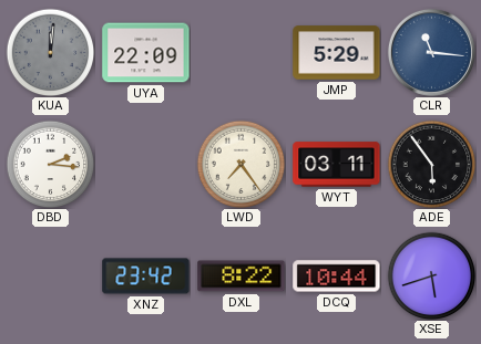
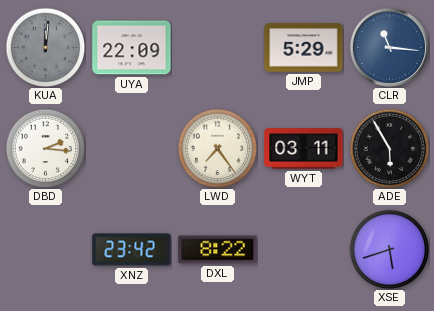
ADE: 5:54 -> 5:55
DCQ: 10:44 -> none
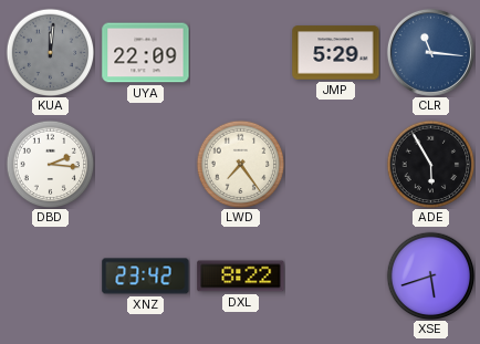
WYT: 03:11 -> none
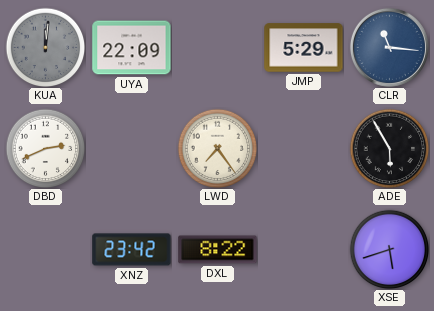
DBD: 2:16 -> 2:41
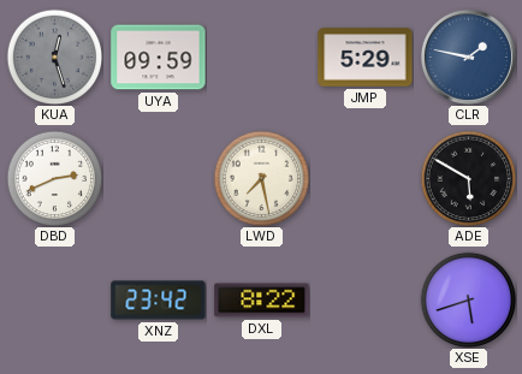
KUA: 12:01 -> 12:27
UYA: 22:09 -> 09:59
CLR: 11:16 -> 1:47
LWD: 7:24 -> 7:28
ADE: 5:55 -> 5:50
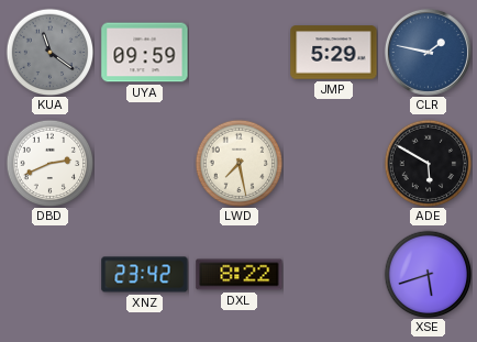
KUA: 12:27 -> 11:21
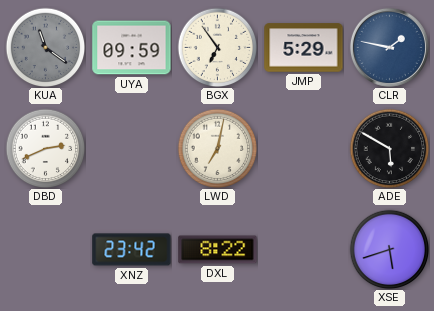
BGX: none -> 6:54
LWD: 7:28 -> 7:02
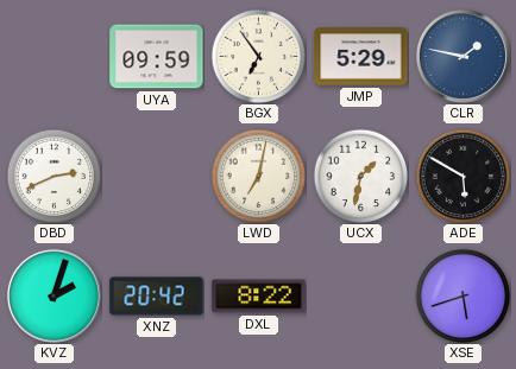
KUA: 11:21 -> none
UCX: none -> 1:32
KVZ: none -> 2:03
XNZ: 23:42 -> 20:42
